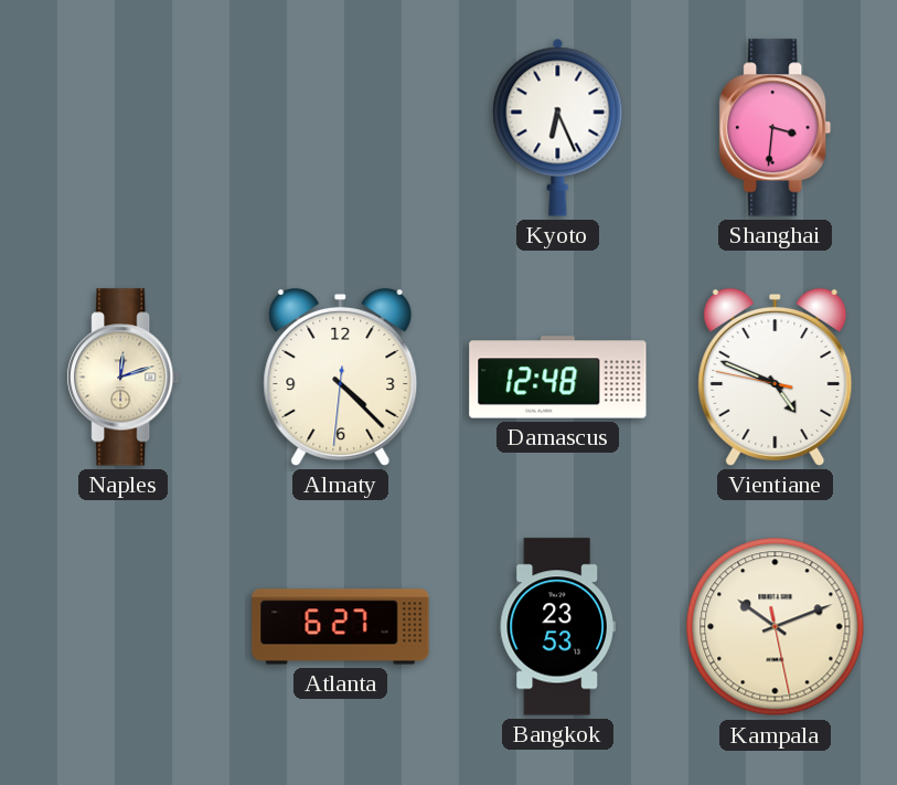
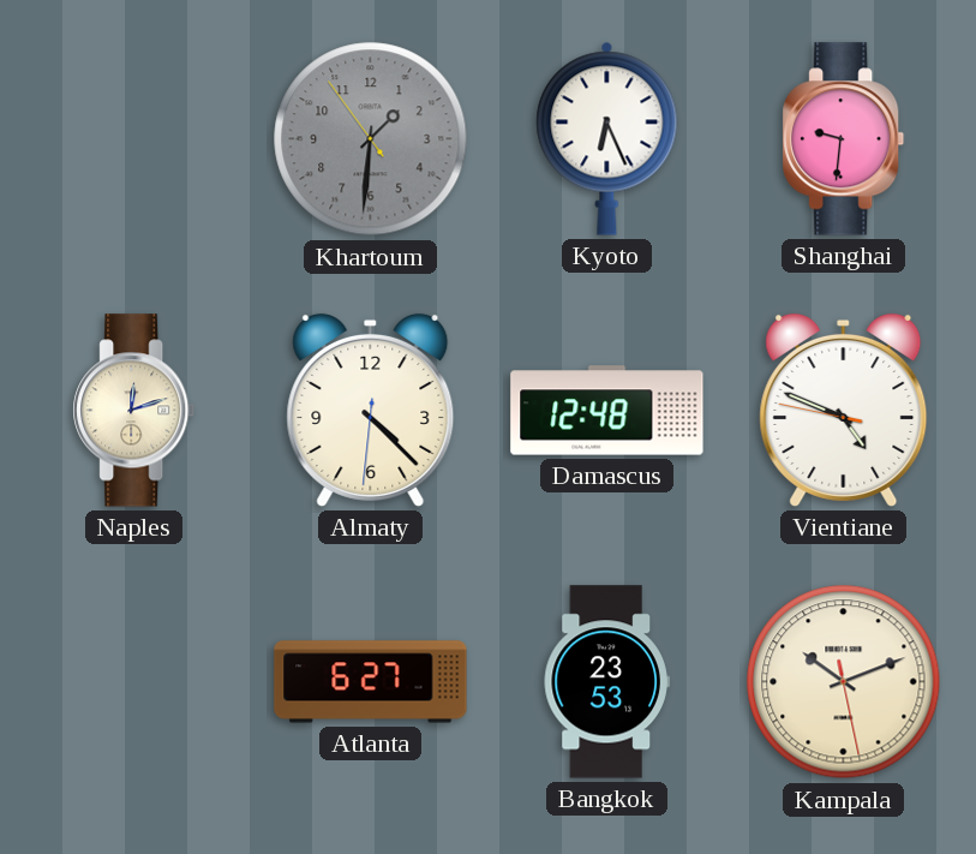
Khartoum: none -> 1:30
Shanghai: 3:31 -> 9:31
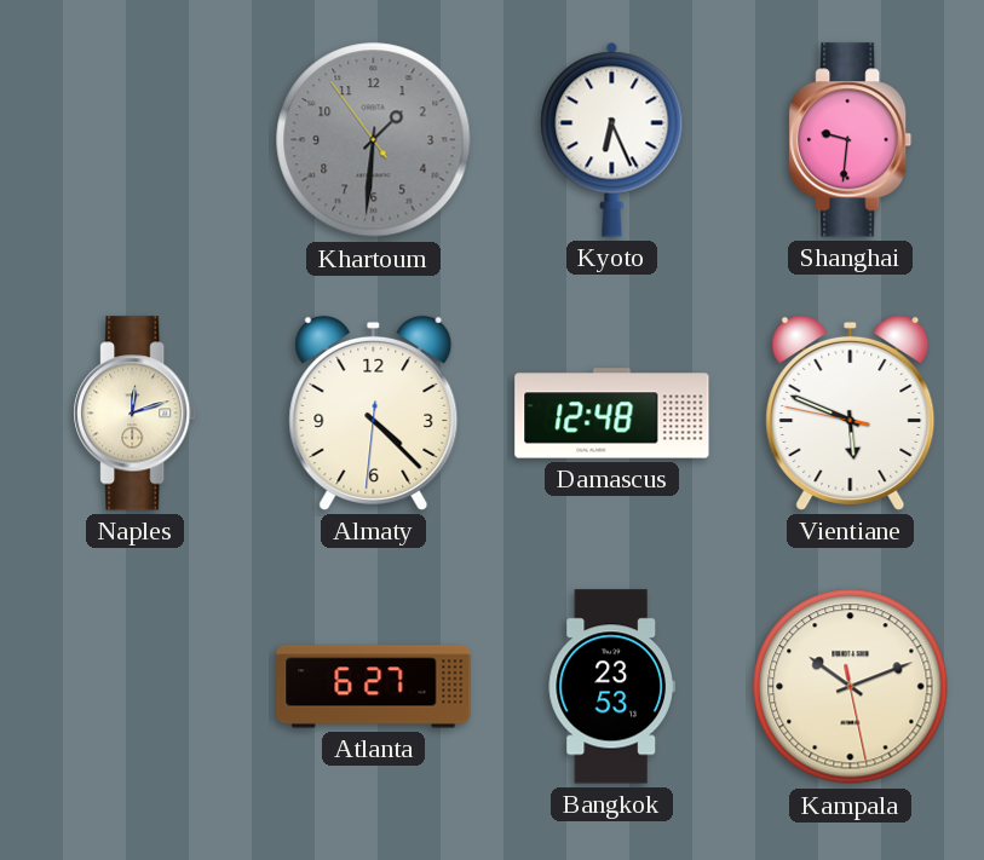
Vientiane: 4:48 -> 5:48
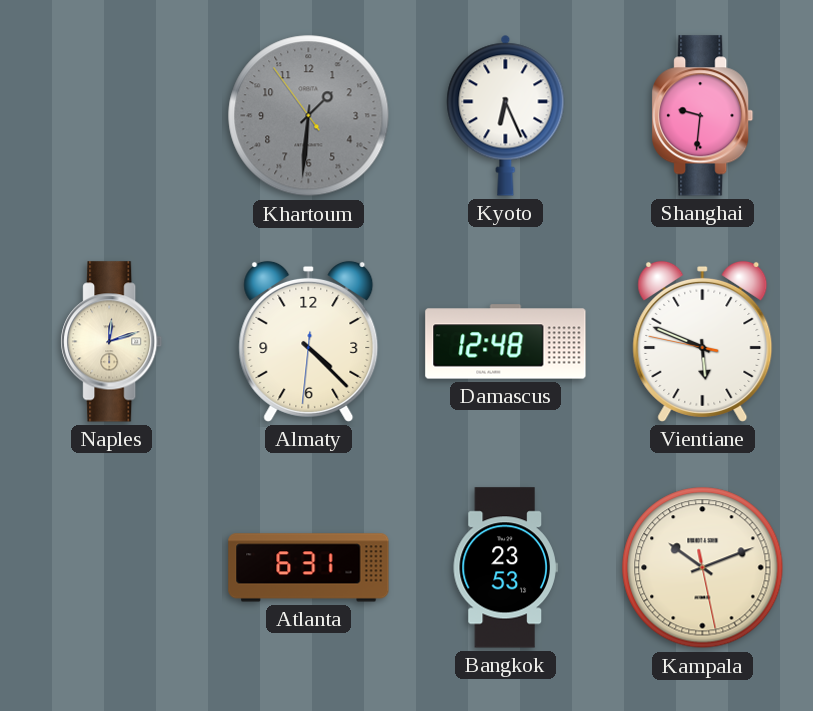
Atlanta: 6:27 -> 6:31
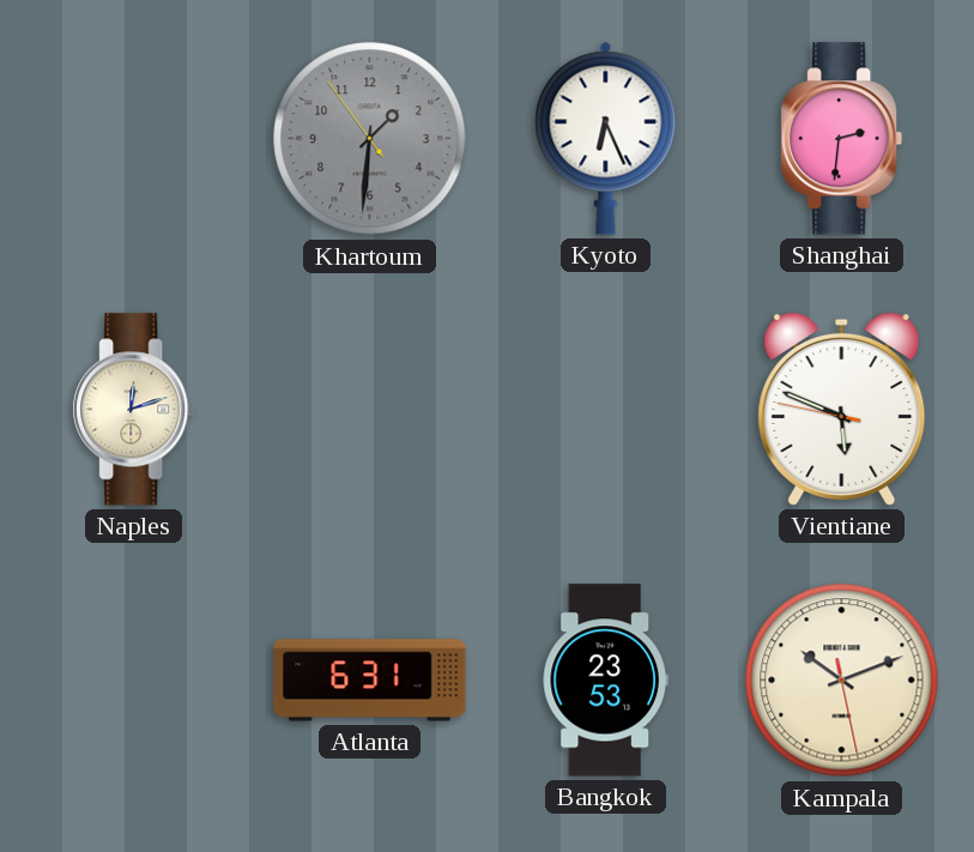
Shanghai: 9:31 -> 2:31
Almaty: 4:22 -> none
Damascus: 12:48 -> none
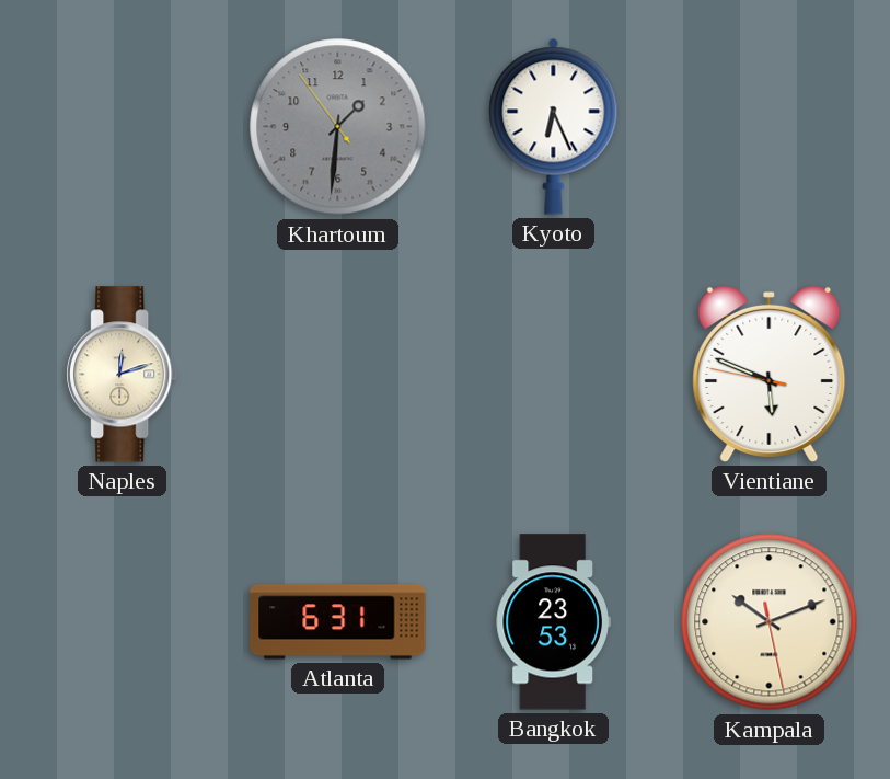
Shanghai: 2:31 -> none
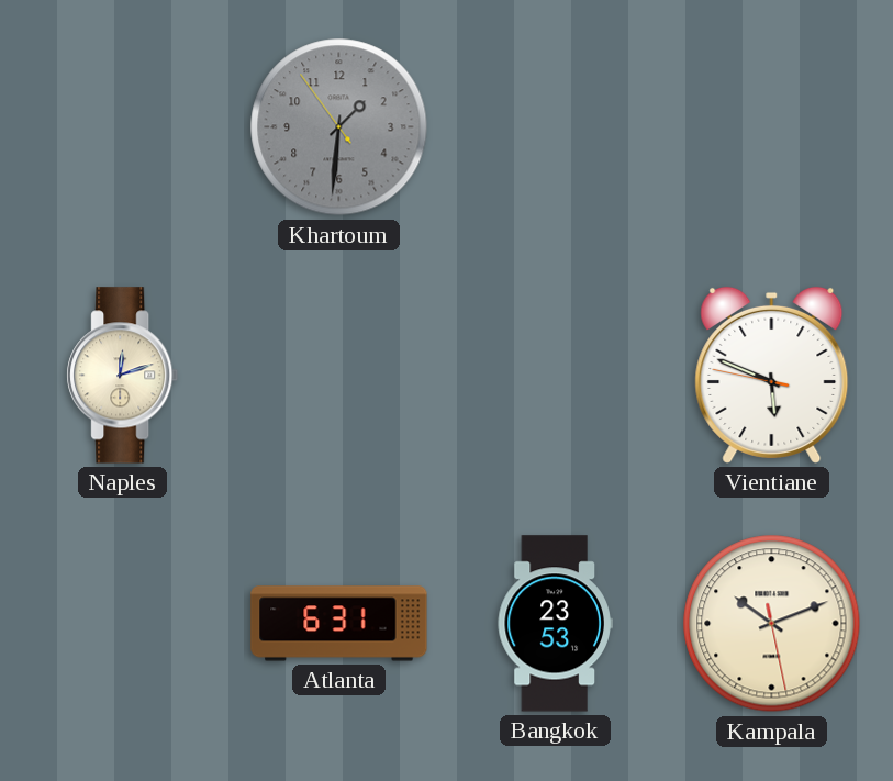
Kyoto: 6:26 -> none
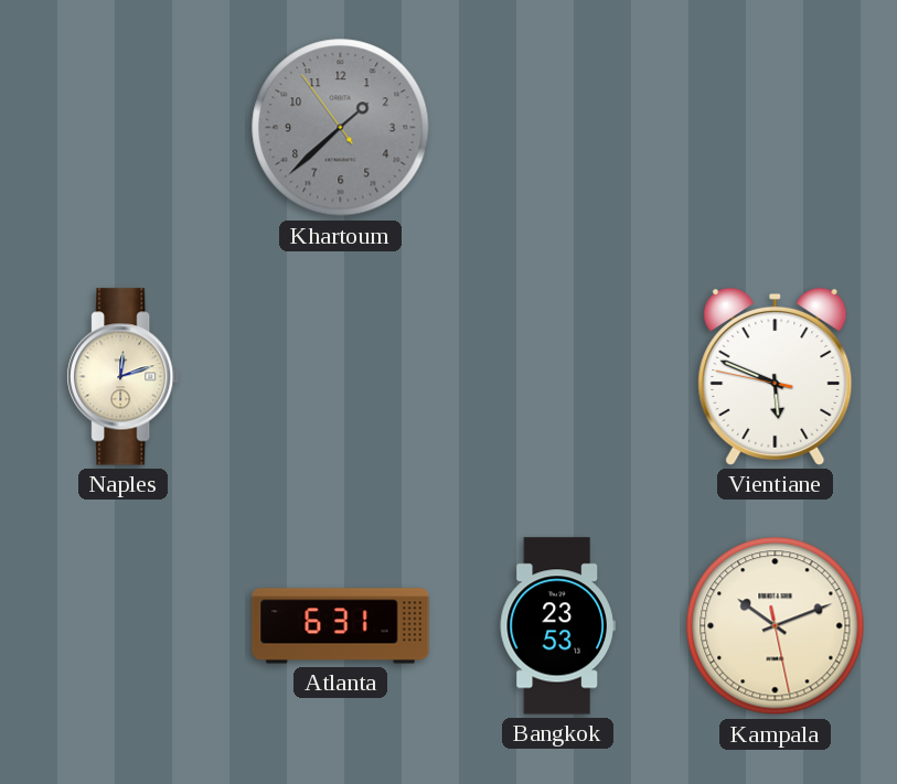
Khartoum: 1:30 -> 1:37
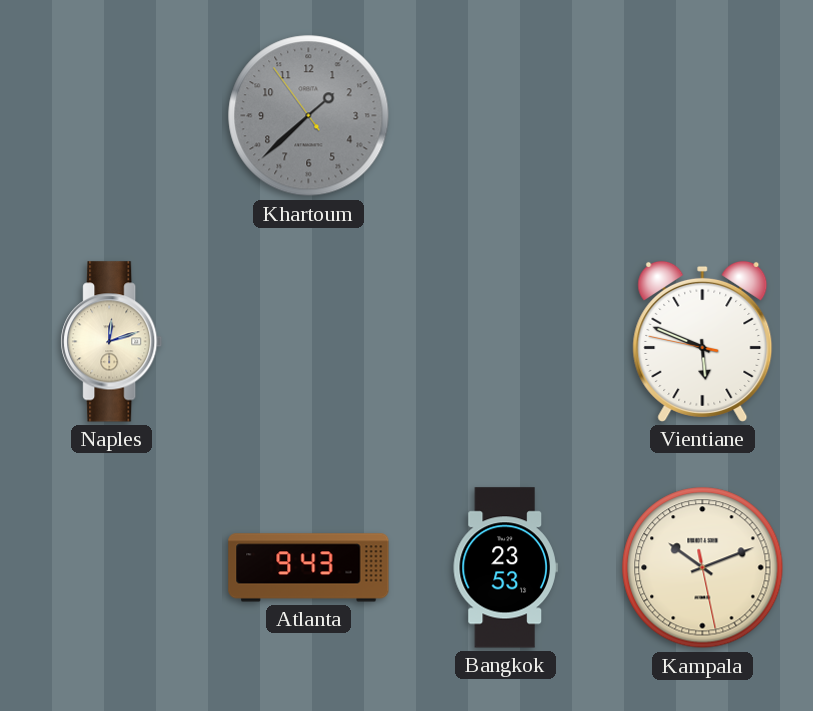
Atlanta: 6:31 -> 9:43
